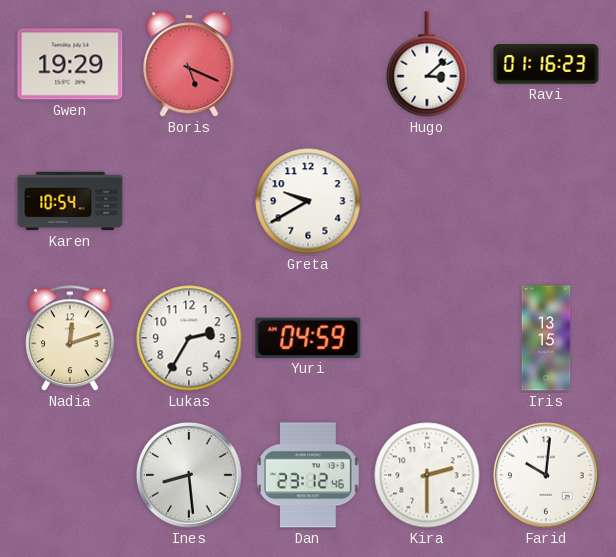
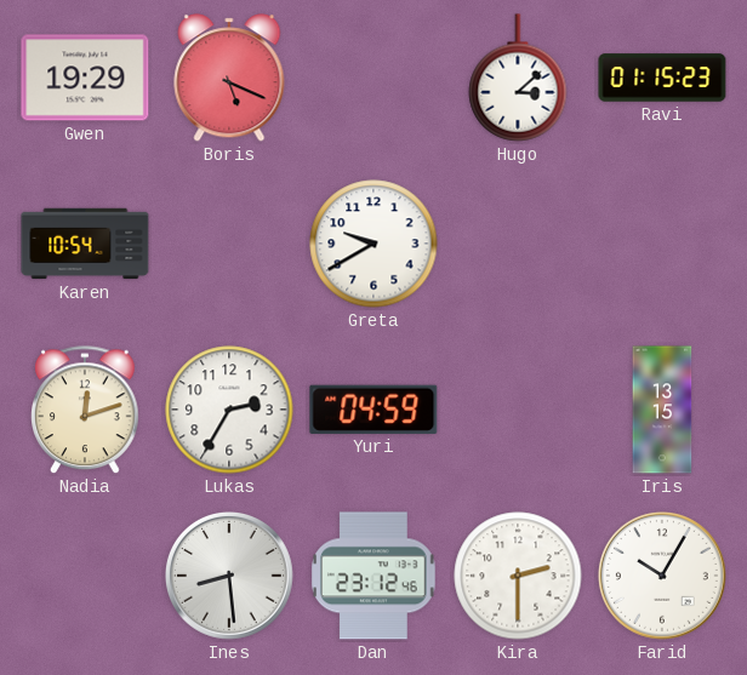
Ravi: 01:16 -> 01:15
Farid: 10:01 -> 10:05
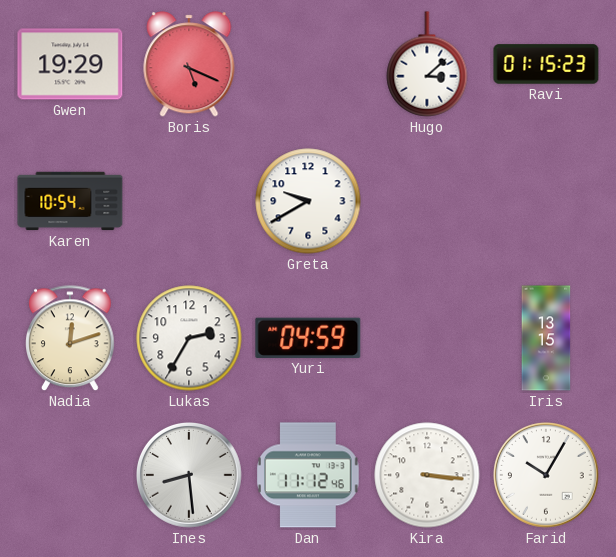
Dan: 23:12 -> 11:12
Kira: 2:30 -> 3:16
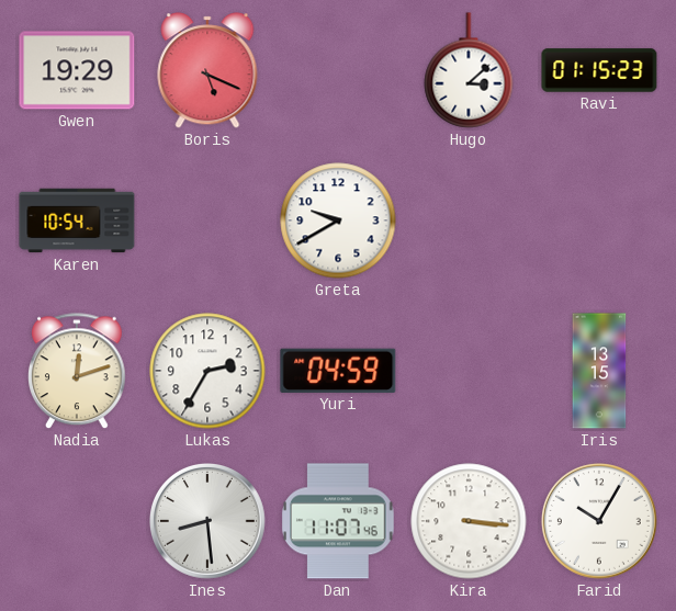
Dan: 11:12 -> 11:07
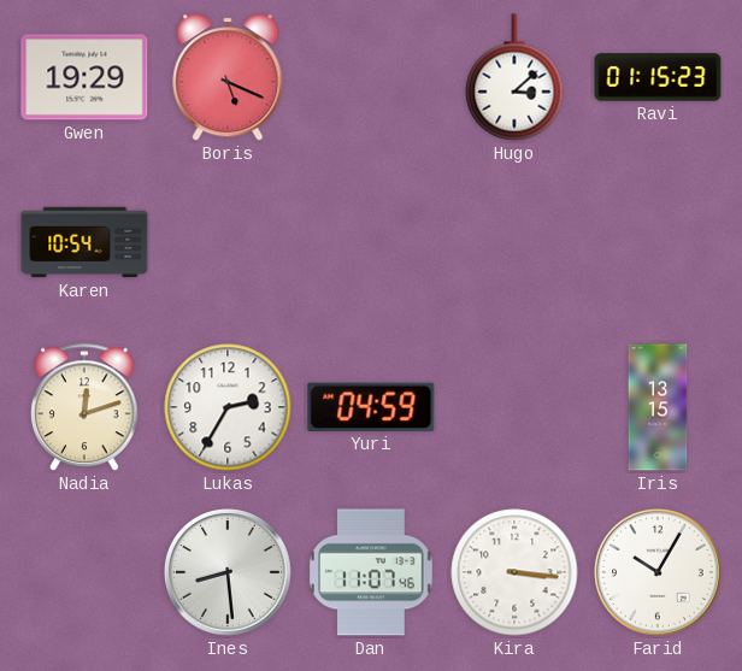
Greta: 9:40 -> none
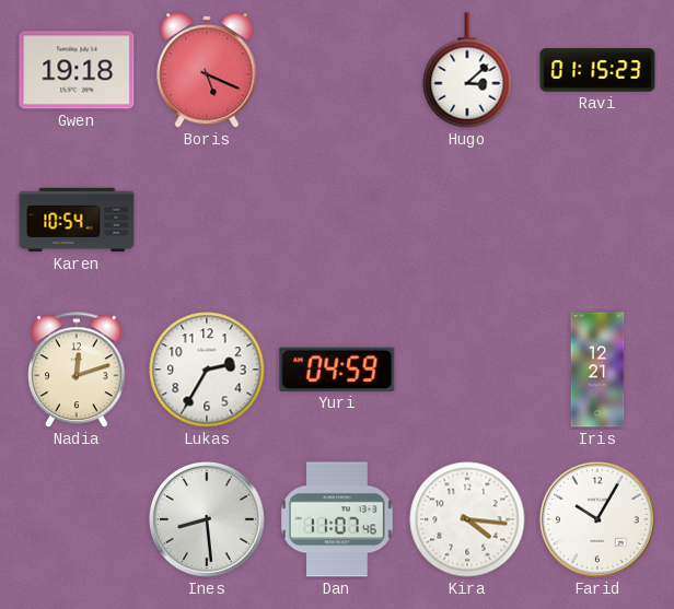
Gwen: 19:29 -> 19:18
Iris: 13:15 -> 12:21
Kira: 3:16 -> 4:16
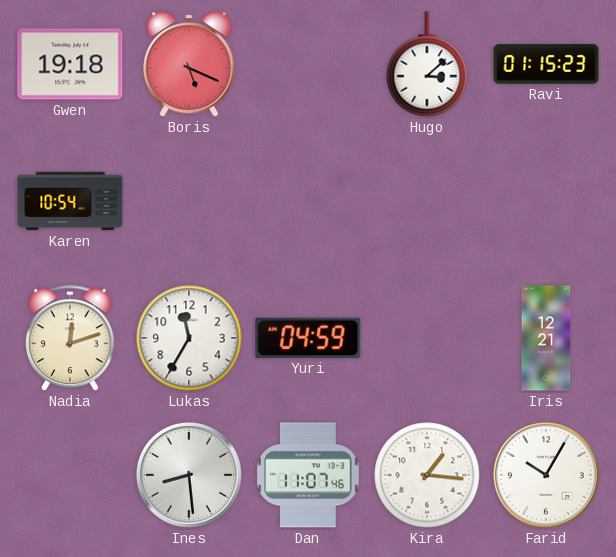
Lukas: 2:35 -> 11:35
Kira: 4:16 -> 1:16
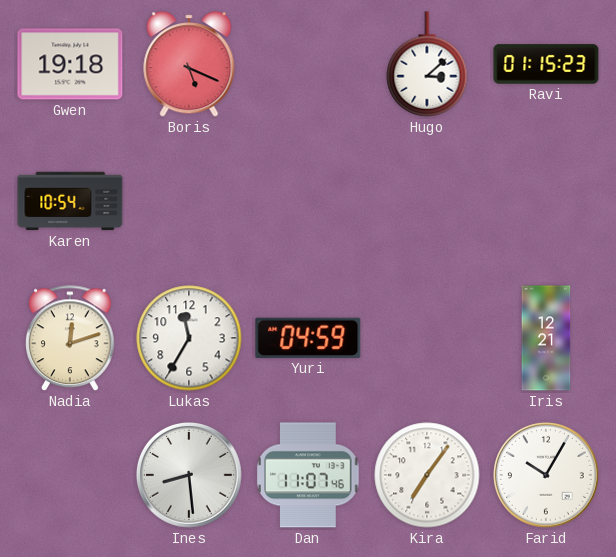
Kira: 1:16 -> 7:06
